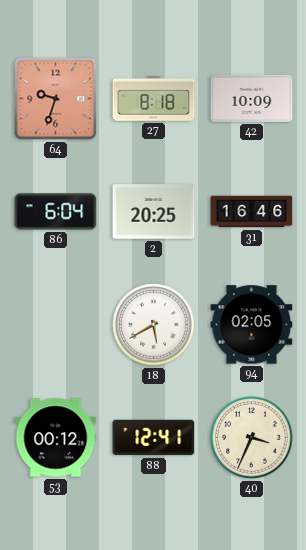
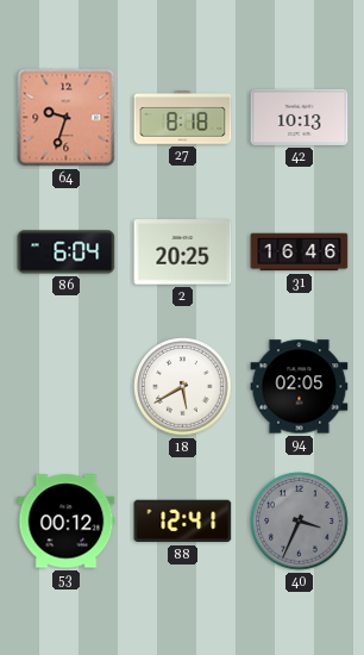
42: 10:09 -> 10:13
40 dial: cream -> grey
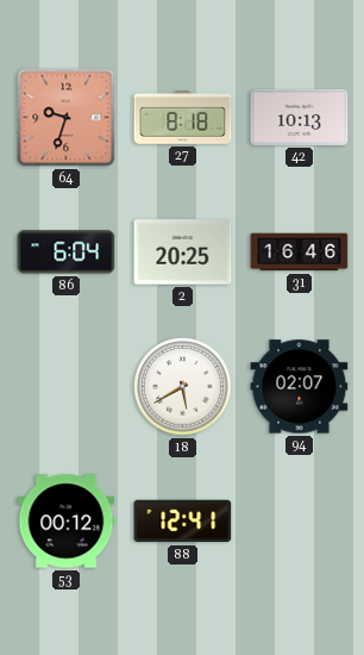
94: 02:05 -> 02:07
40: 3:34 -> none
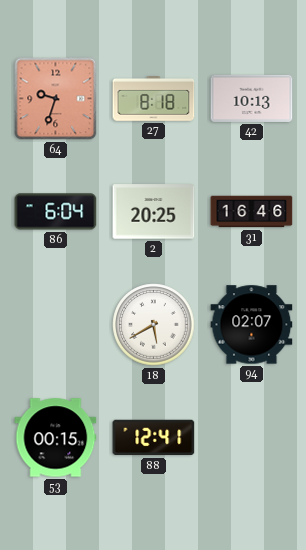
53: 00:12 -> 00:15
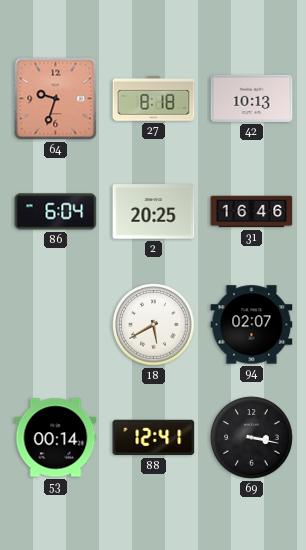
53: 00:15 -> 00:14
69: none -> 3:17
